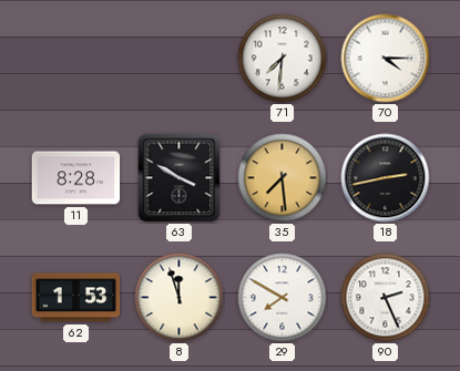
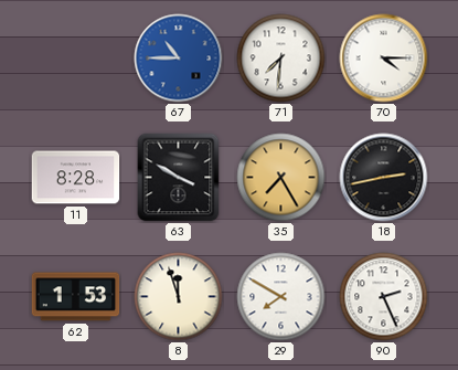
67: none -> 10:45
35: 7:29 -> 7:25
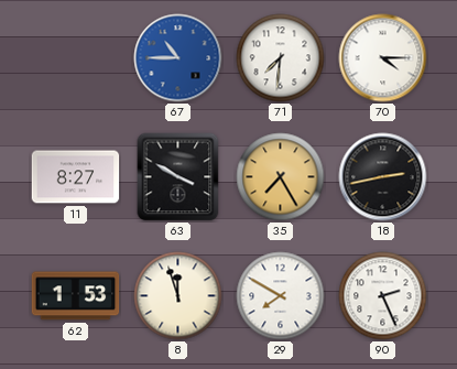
11: 8:28 -> 8:27
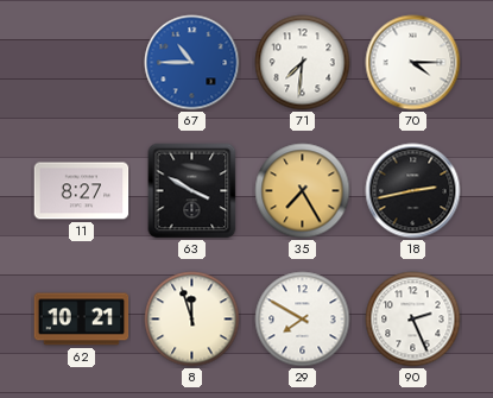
62: 1:53 -> 10:21
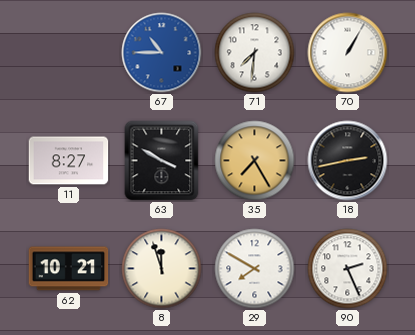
70: 4:15 -> 1:05
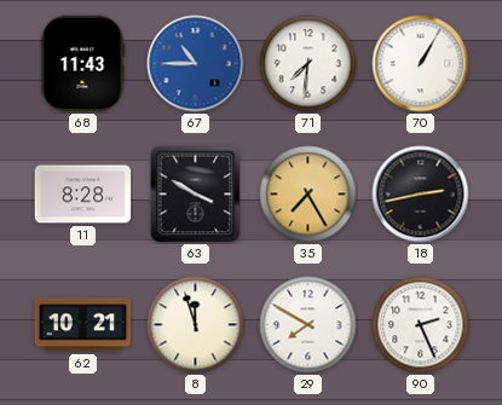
68: none -> 11:43
11: 8:27 -> 8:28
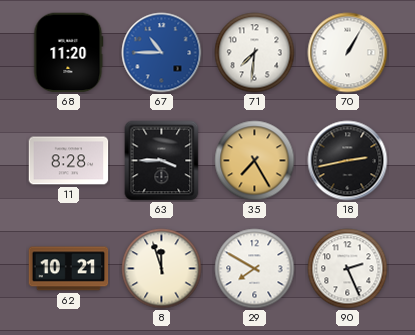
68: 11:43 -> 11:20
63: 3:50 -> 3:45
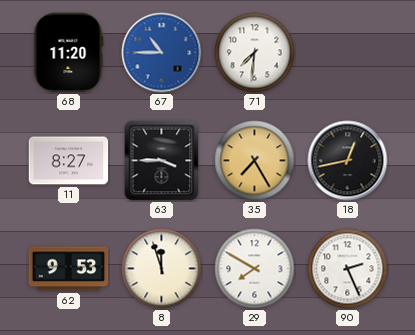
70: 1:05 -> none
11: 8:28 -> 8:27
18: 2:43 -> 12:43
62: 10:21 -> 9:53
